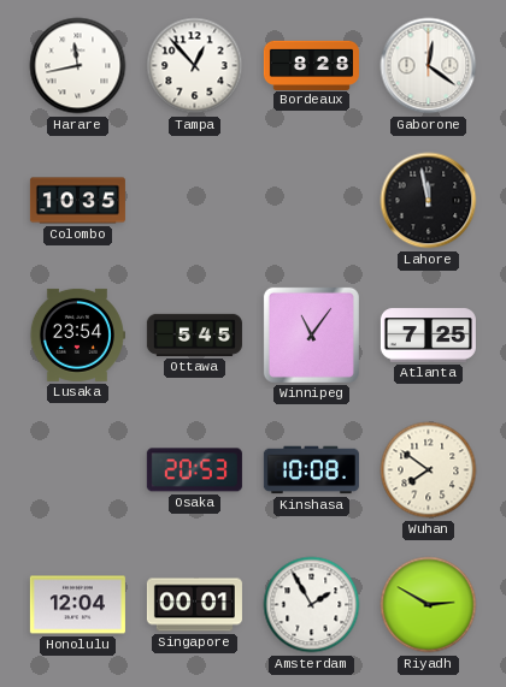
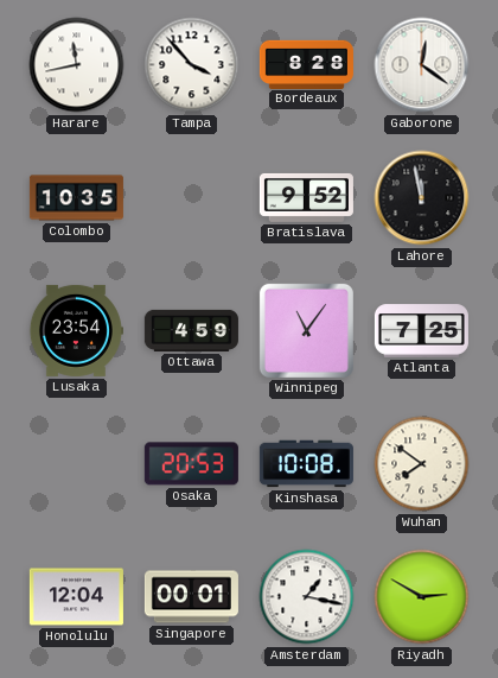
Tampa: 12:53 -> 3:53
Bratislava: none -> 9:52
Ottawa: 5:45 -> 4:59
Amsterdam: 1:55 -> 1:17
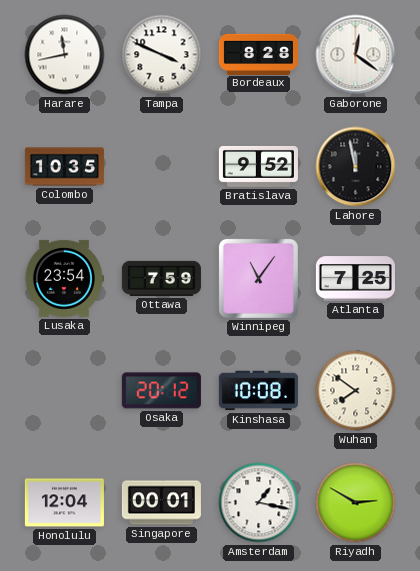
Tampa: 3:53 -> 3:49
Ottawa: 4:59 -> 7:59
Osaka: 20:53 -> 20:12
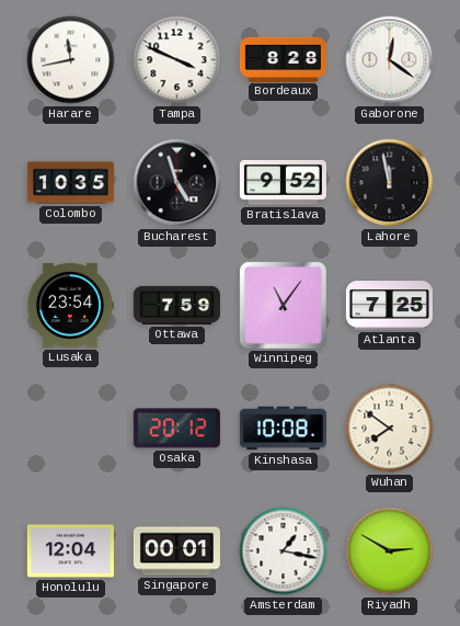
Bucharest: none -> 4:57
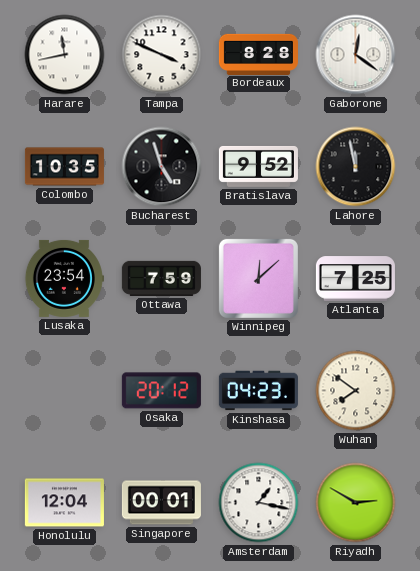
Winnipeg: 11:06 -> 12:08
Kinshasa: 10:08 -> 04:23
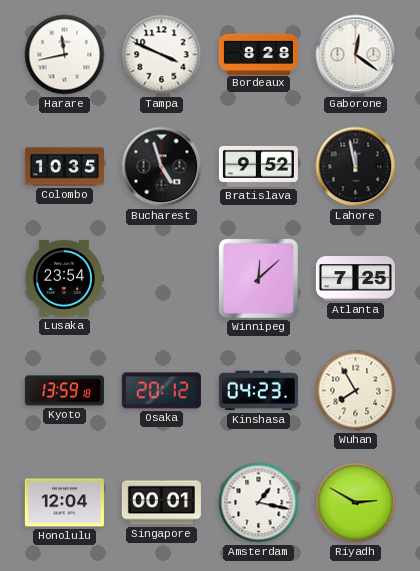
Ottawa: 7:59 -> none
Kyoto: none -> 13:59
Wuhan: 7:51 -> 7:55
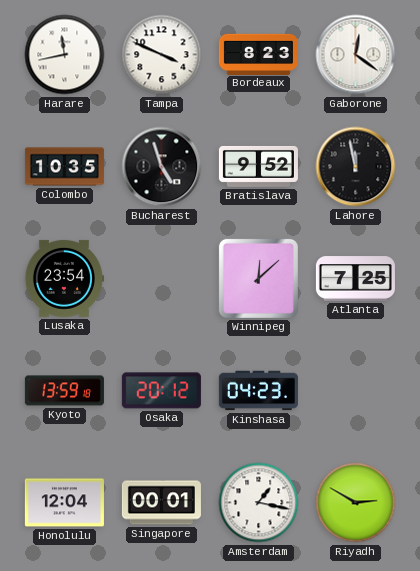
Bordeaux: 8:28 -> 8:23
Wuhan: 7:55 -> none
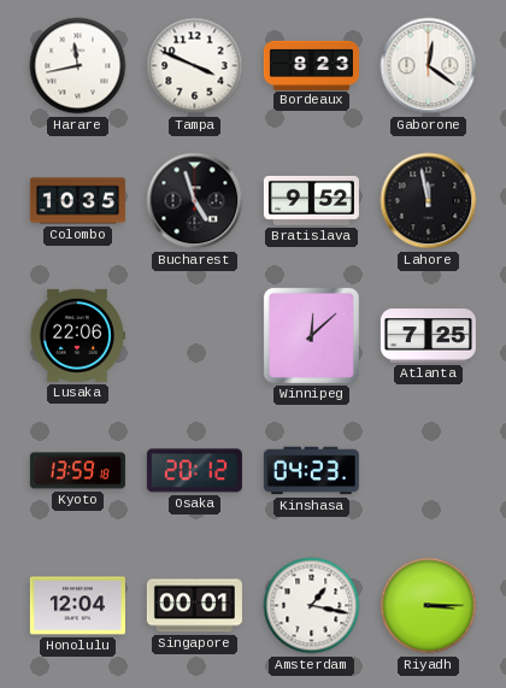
Lusaka: 23:54 -> 22:06
Riyadh: 2:50 -> 3:15
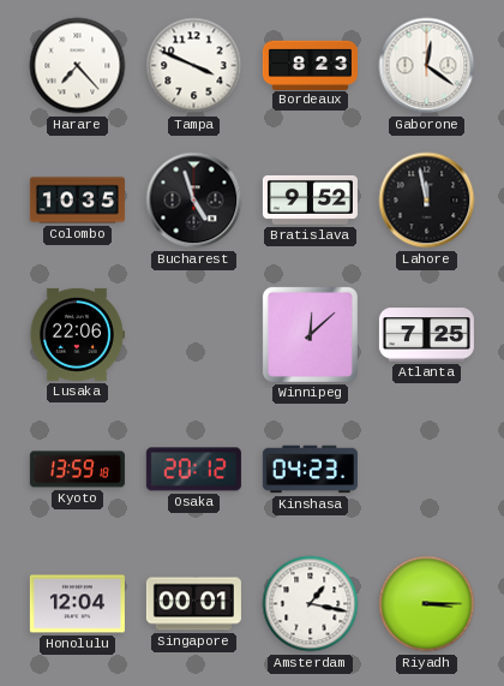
Harare: 11:43 -> 7:23
